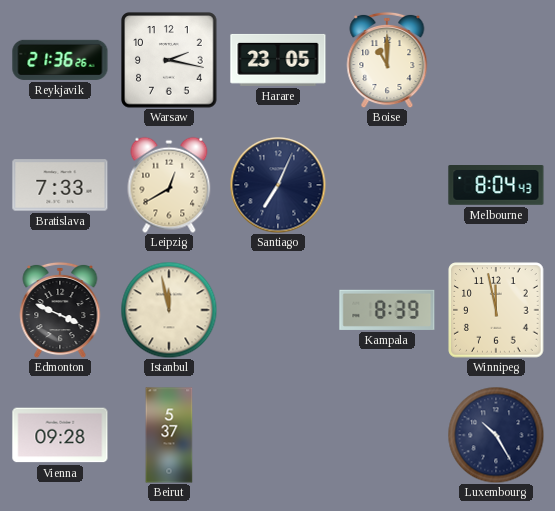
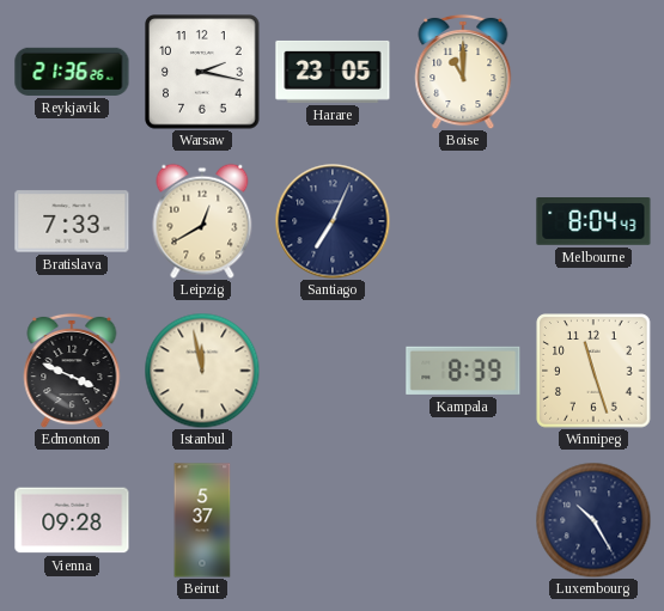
Winnipeg: 11:58 -> 11:27
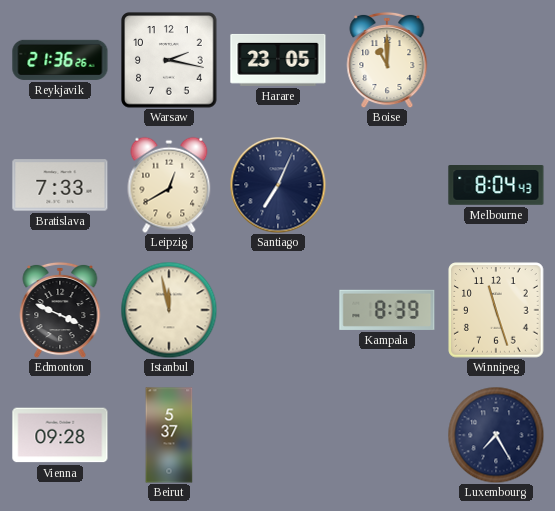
Luxembourg: 10:25 -> 7:25
